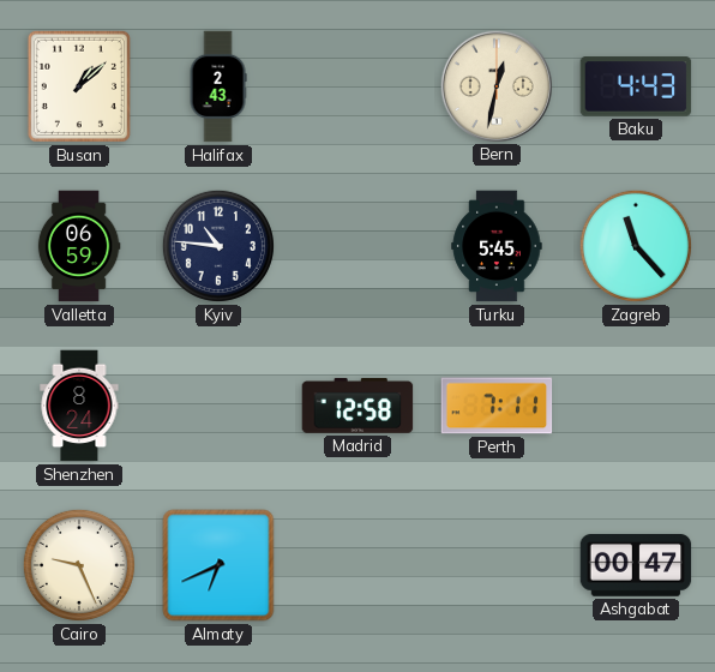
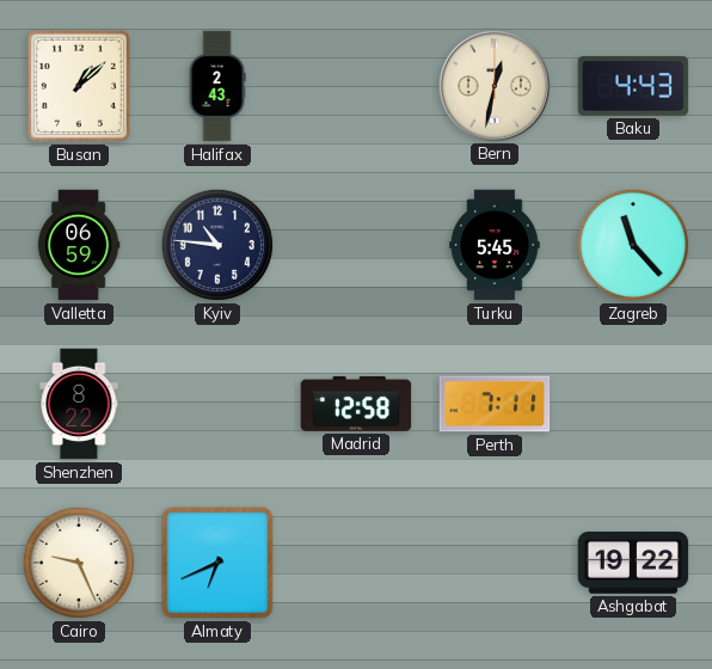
Shenzhen: 8:24 -> 8:22
Ashgabat: 00:47 -> 19:22
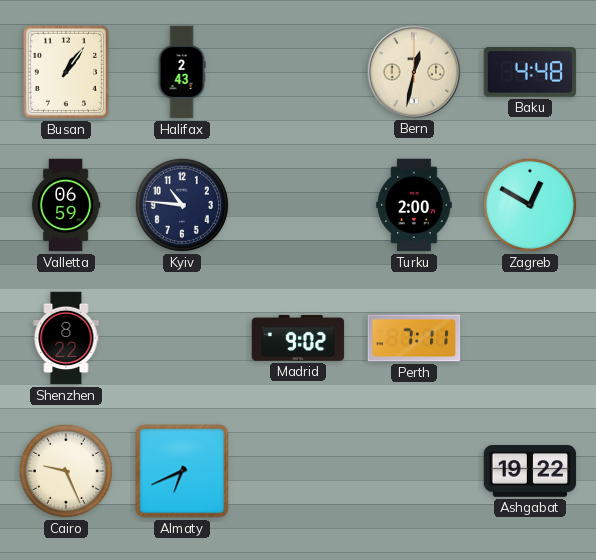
Busan: 1:08 -> 1:06
Baku: 4:43 -> 4:48
Turku: 5:45 -> 2:00
Zagreb: 11:23 -> 12:50
Madrid: 12:58 -> 9:02
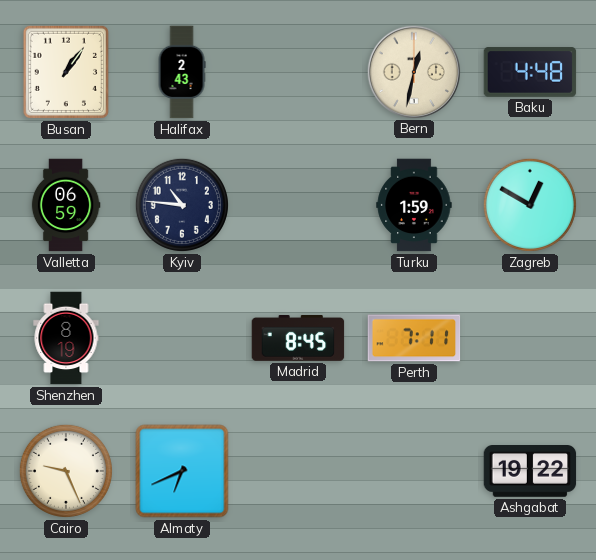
Turku: 2:00 -> 1:59
Shenzhen: 8:22 -> 8:19
Madrid: 9:02 -> 8:45
